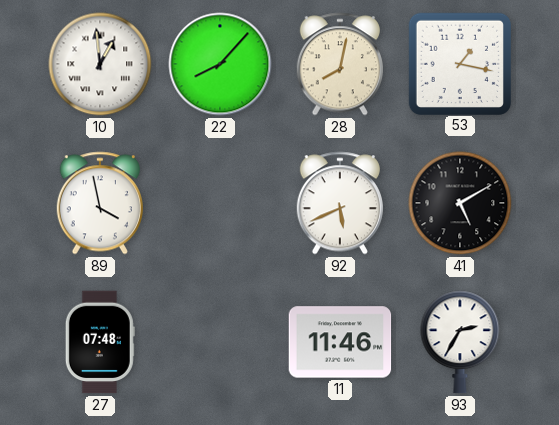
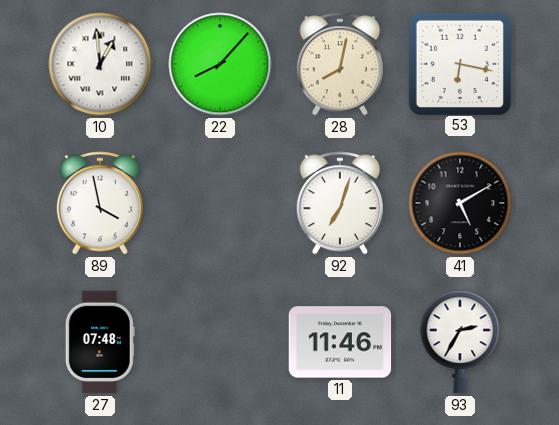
53: 1:17 -> 6:17
92: 5:41 -> 7:03
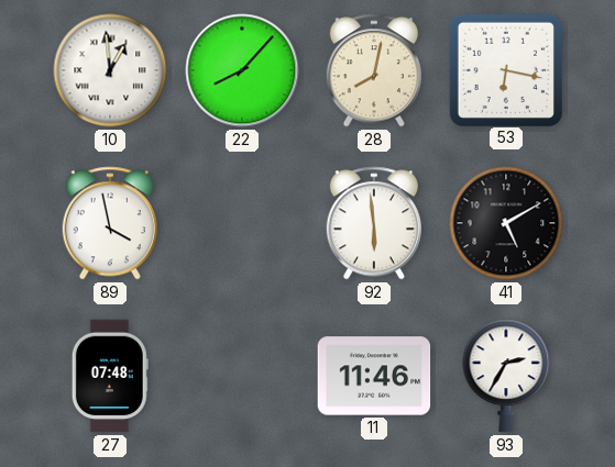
92: 7:03 -> 5:59
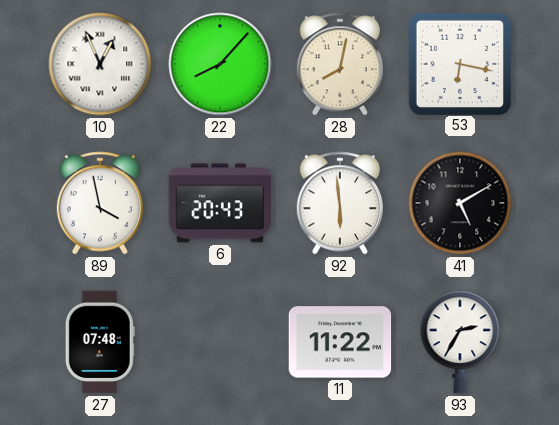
10: 12:59 -> 12:56
6: none -> 20:43
11: 11:46 -> 11:22
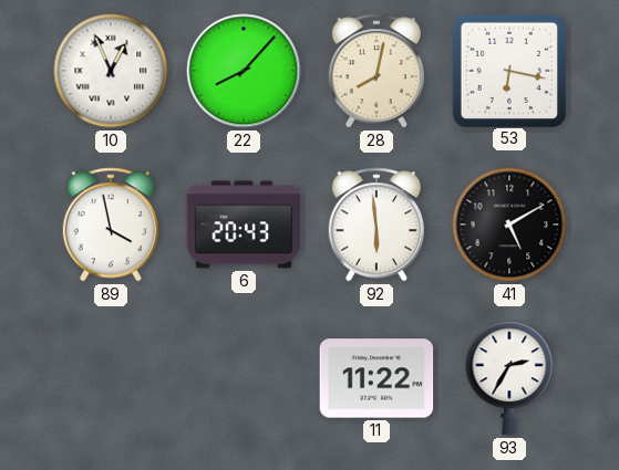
27: 07:48 -> none
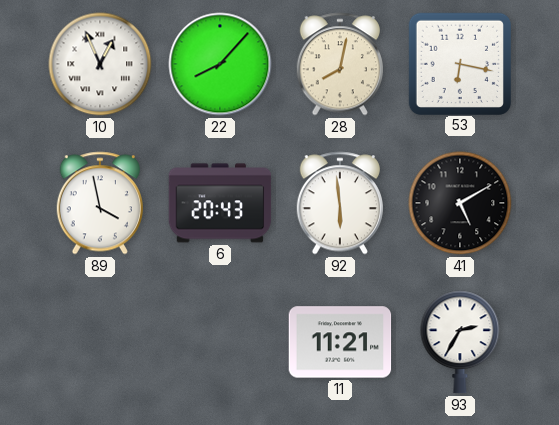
11: 11:22 -> 11:21
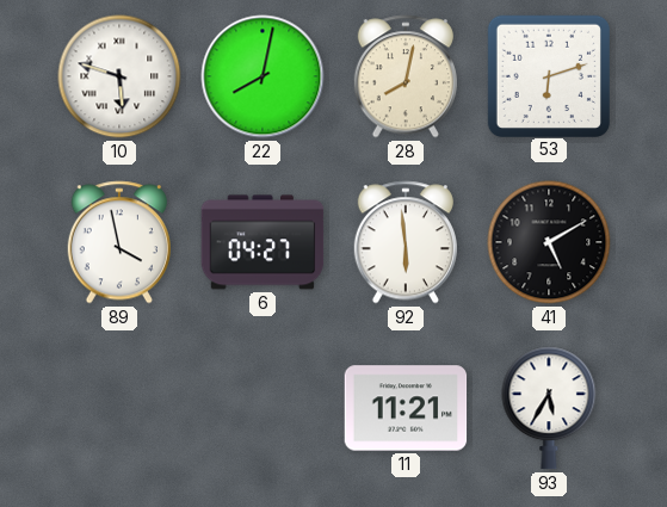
10: 12:56 -> 5:48
22: 8:07 -> 8:02
53: 6:17 -> 6:12
6: 20:43 -> 04:27
93: 2:35 -> 5:35
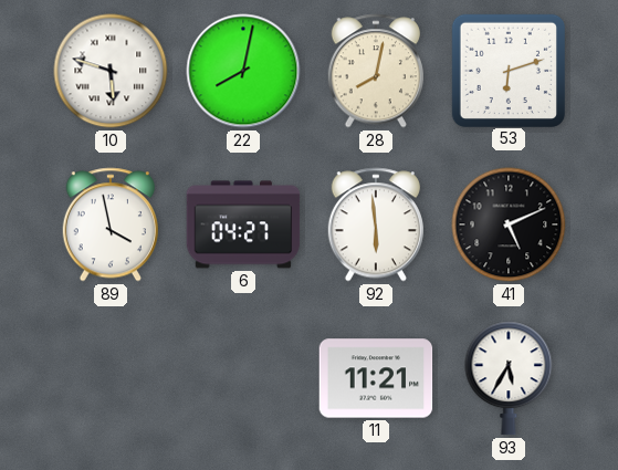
41: 5:10 -> 5:11
